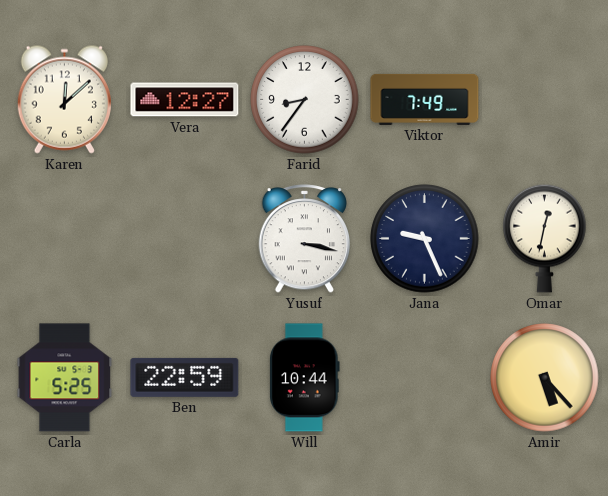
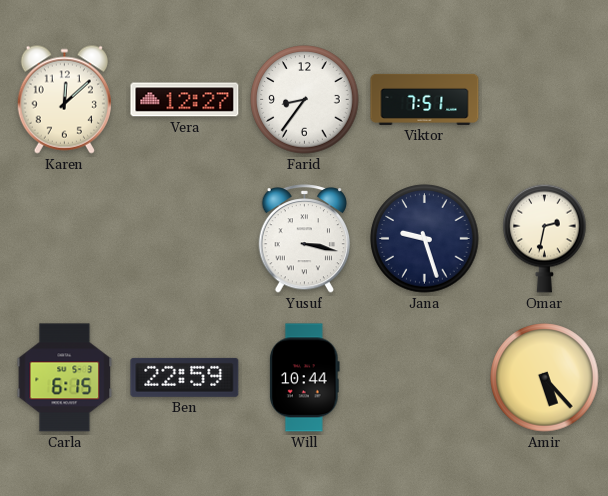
Viktor: 7:49 -> 7:51
Jana: 9:26 -> 9:27
Omar: 12:32 -> 2:32
Carla: 5:25 -> 6:15
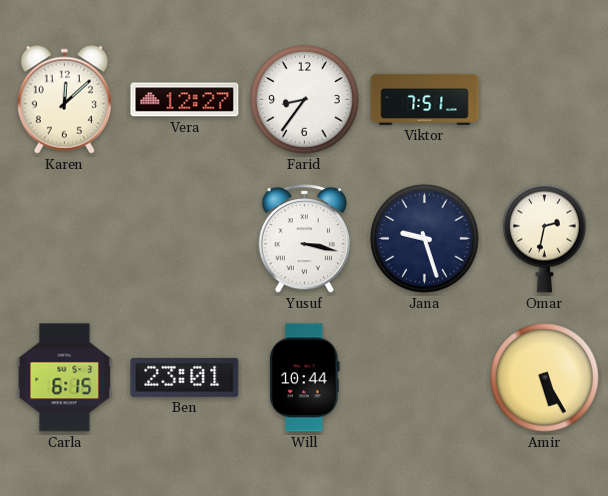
Ben: 22:59 -> 23:01
Amir: 5:23 -> 5:25
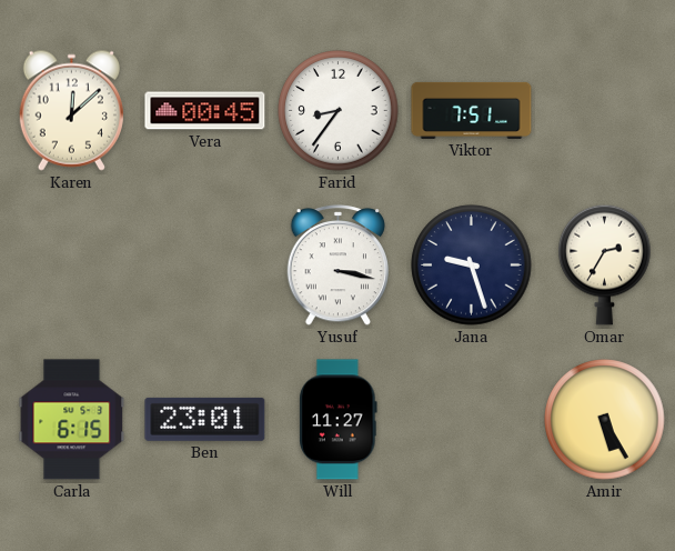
Vera: 12:27 -> 00:45
Omar: 2:32 -> 2:35
Will: 10:44 -> 11:27
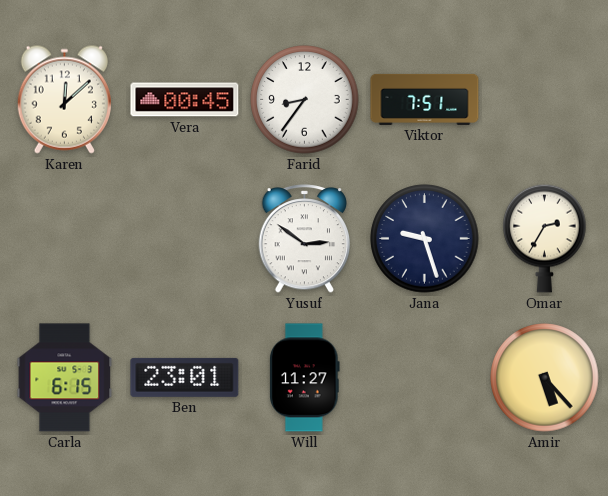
Yusuf: 3:17 -> 2:51
Amir: 5:25 -> 5:23
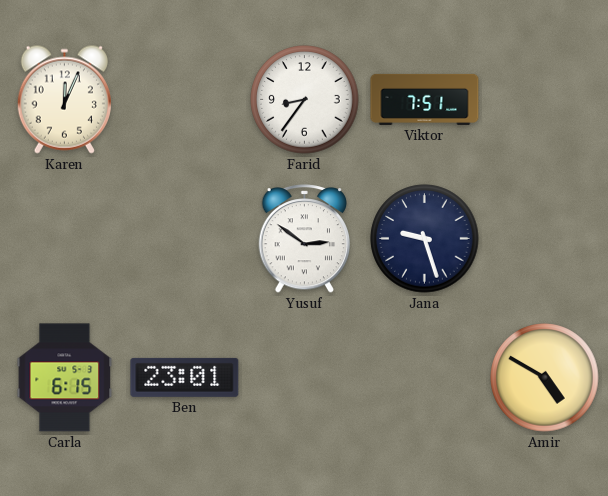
Karen: 12:08 -> 12:04
Vera: 00:45 -> none
Omar: 2:35 -> none
Will: 11:27 -> none
Amir: 5:23 -> 4:50
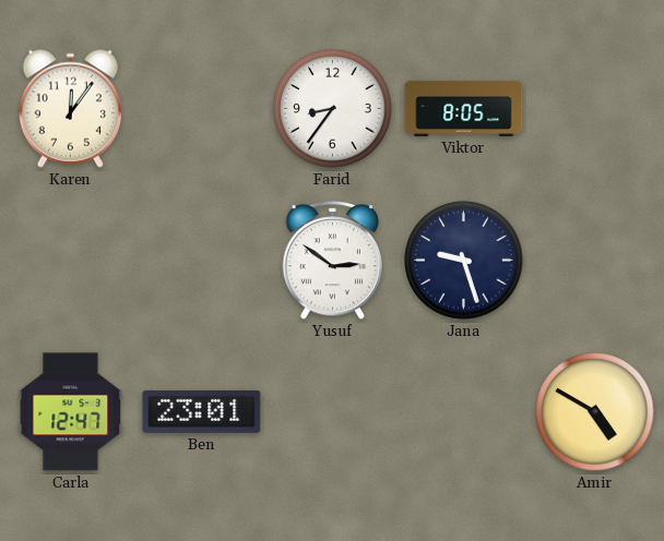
Karen: 12:04 -> 12:06
Viktor: 7:51 -> 8:05
Carla: 6:15 -> 12:47
